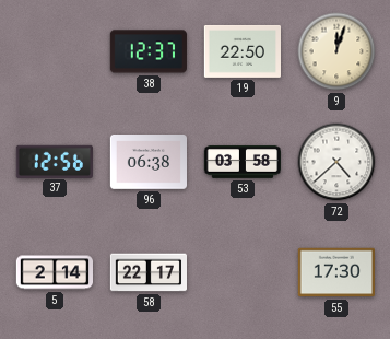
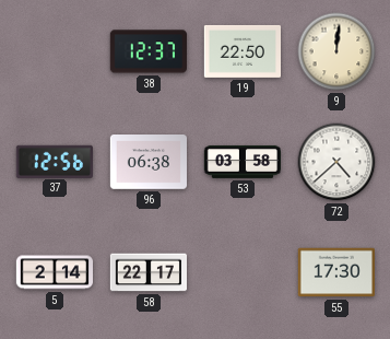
9: 12:03 -> 12:01
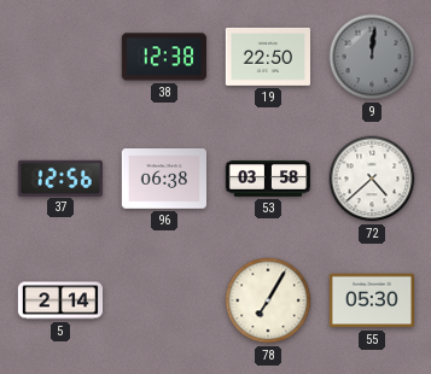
38: 12:37 -> 12:38
9 dial: cream -> grey
58: 22:17 -> none
78: none -> 7:05
55: 17:30 -> 05:30
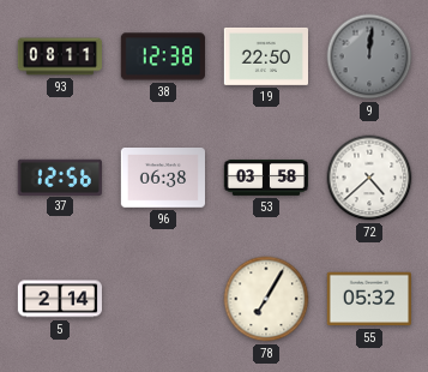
93: none -> 08:11
55: 05:30 -> 05:32
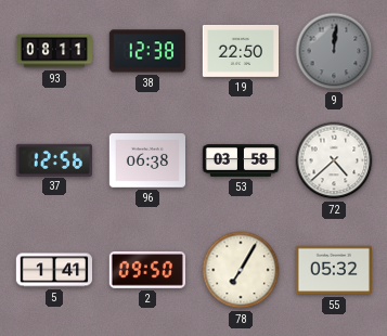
5: 2:14 -> 1:41
2: none -> 09:50
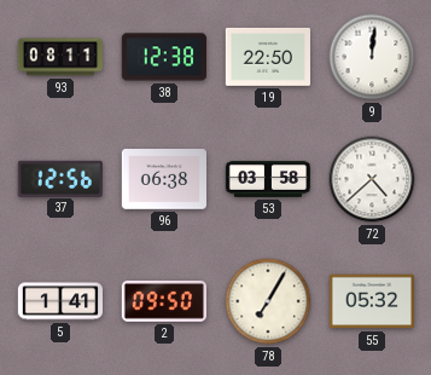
9 dial: grey -> white
